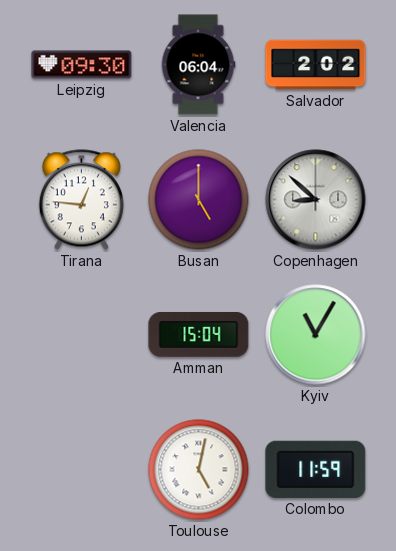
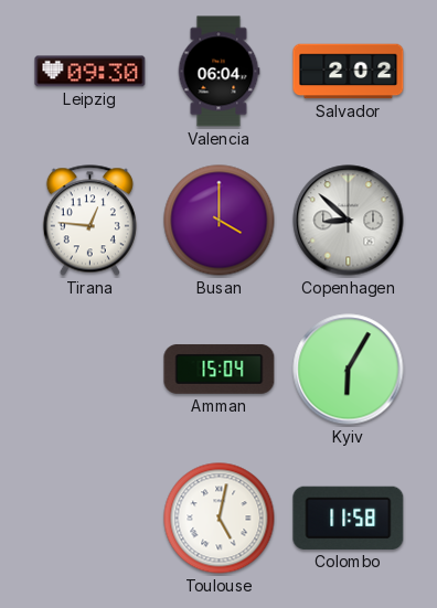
Busan: 5:00 -> 4:00
Kyiv: 11:05 -> 6:05
Colombo: 11:59 -> 11:58
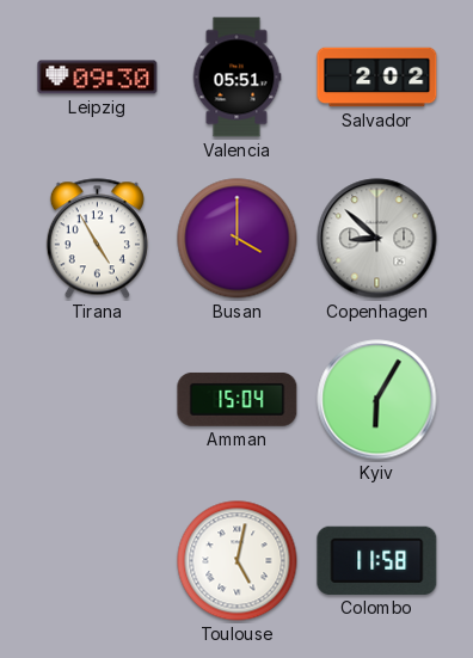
Valencia: 06:04 -> 05:51
Tirana: 12:46 -> 4:55
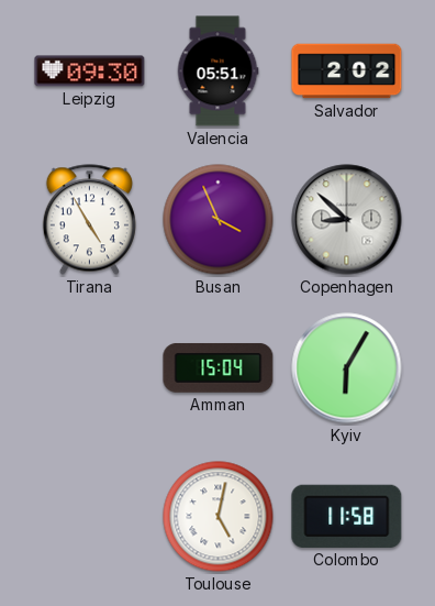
Busan: 4:00 -> 3:56
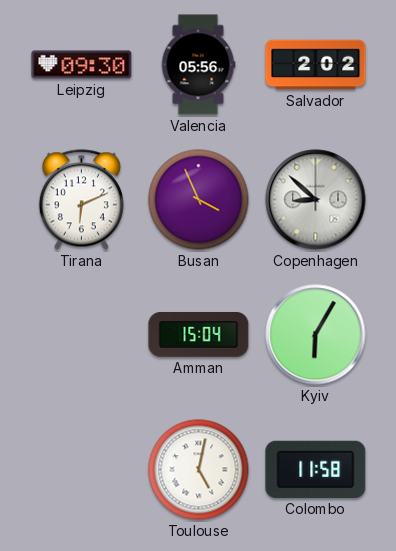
Valencia: 05:51 -> 05:56
Tirana: 4:55 -> 6:11
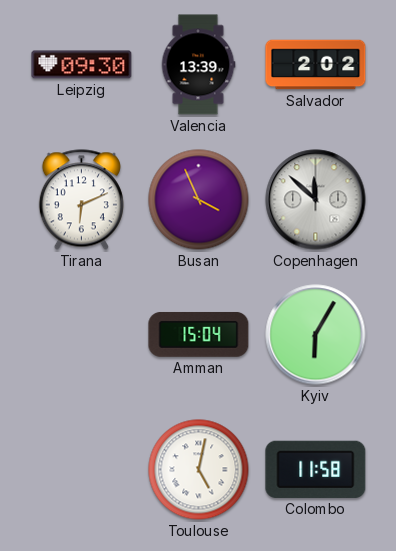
Valencia: 05:56 -> 13:39
Copenhagen: 8:52 -> 11:52
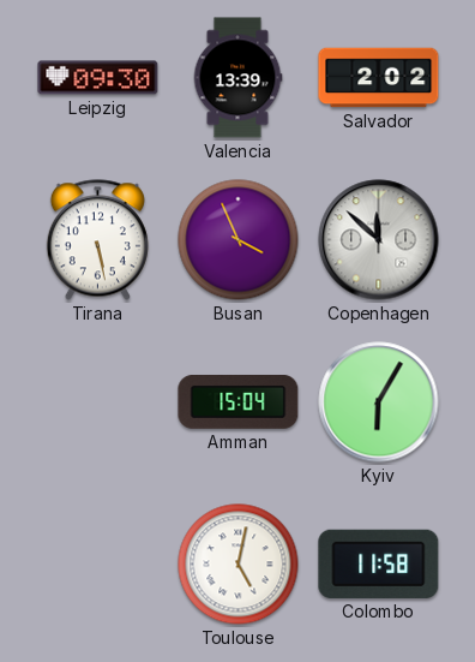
Tirana: 6:11 -> 5:28
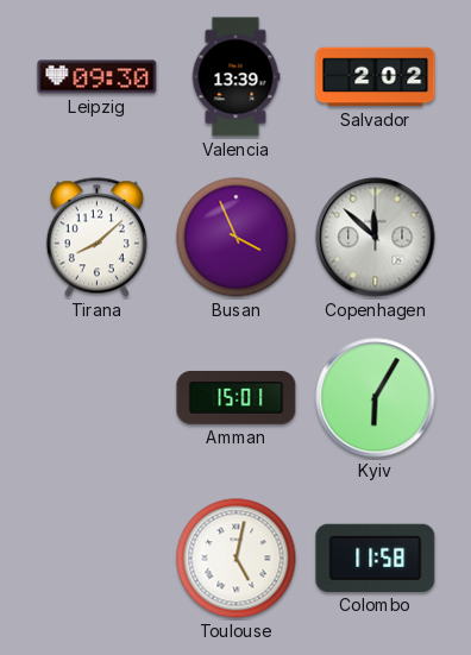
Tirana: 5:28 -> 8:08
Amman: 15:04 -> 15:01
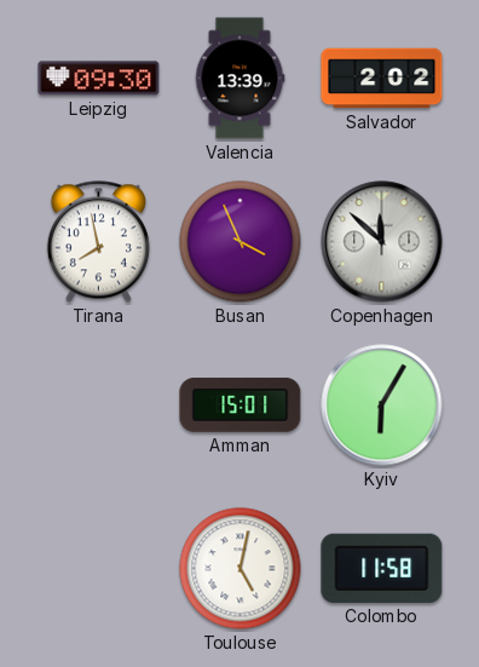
Tirana: 8:08 -> 7:58
